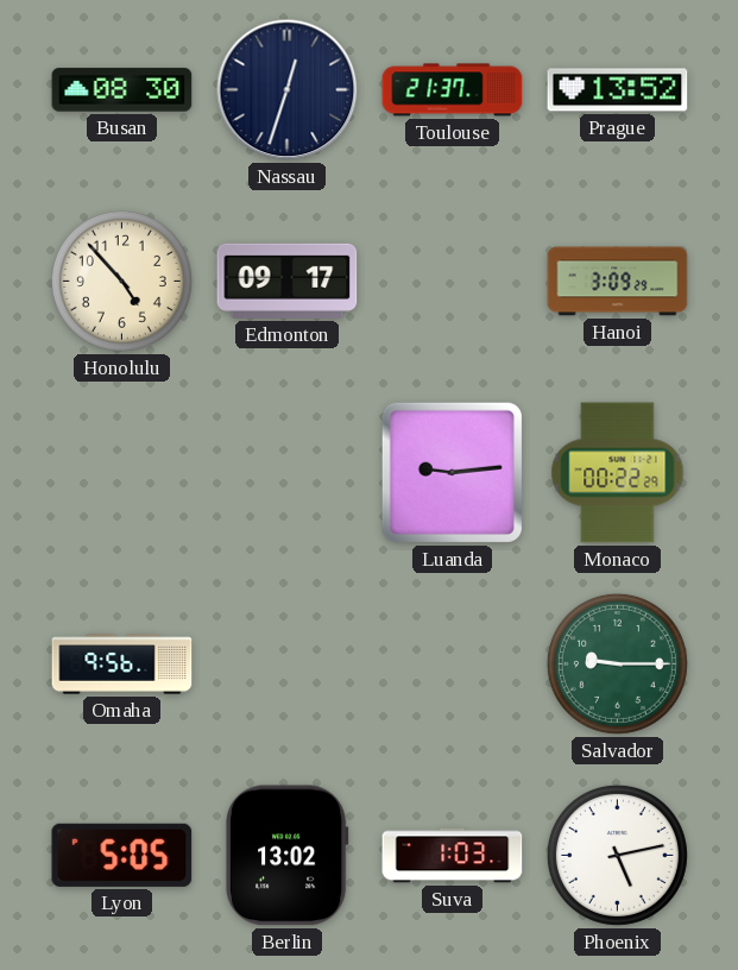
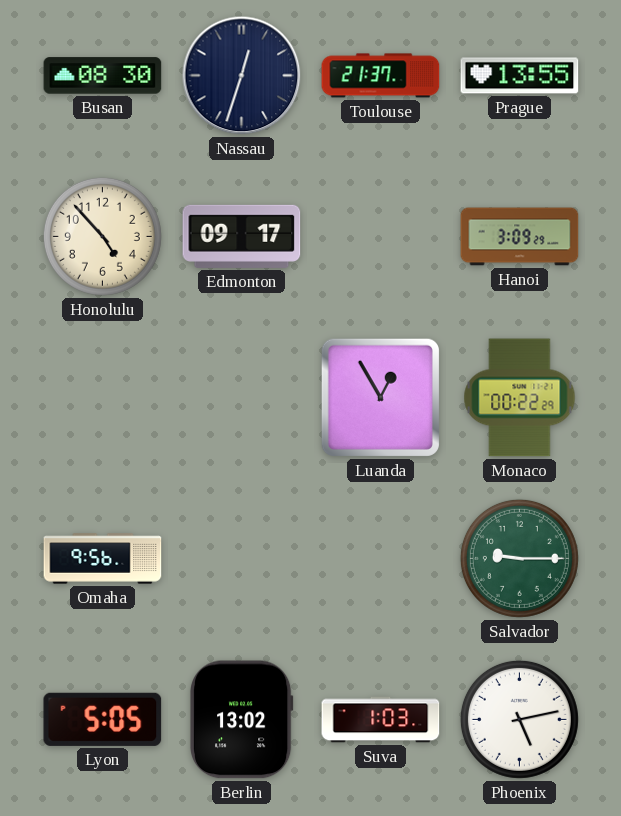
Prague: 13:52 -> 13:55
Luanda: 9:14 -> 12:55
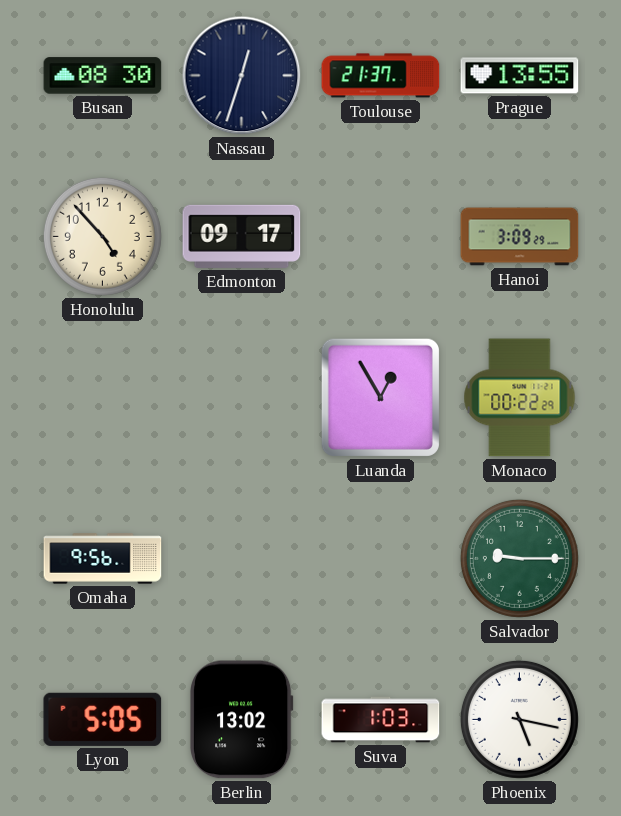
Phoenix: 5:13 -> 5:17
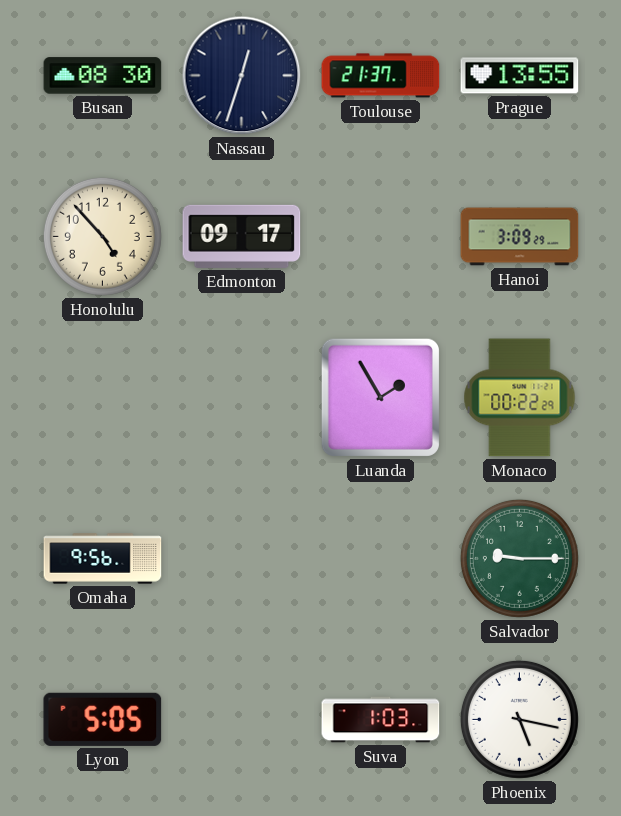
Luanda: 12:55 -> 1:55
Berlin: 13:02 -> none
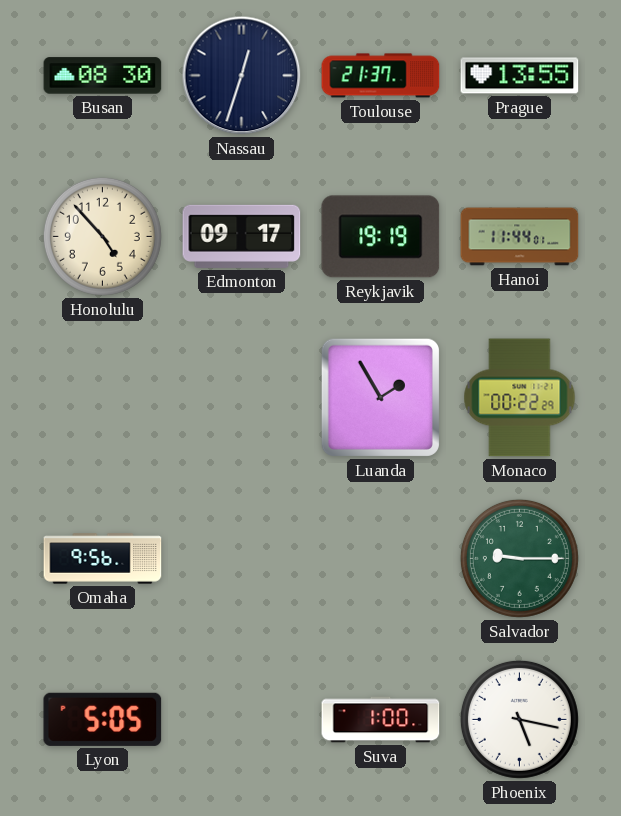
Reykjavik: none -> 19:19
Hanoi: 3:09 -> 11:44
Suva: 1:03 -> 1:00
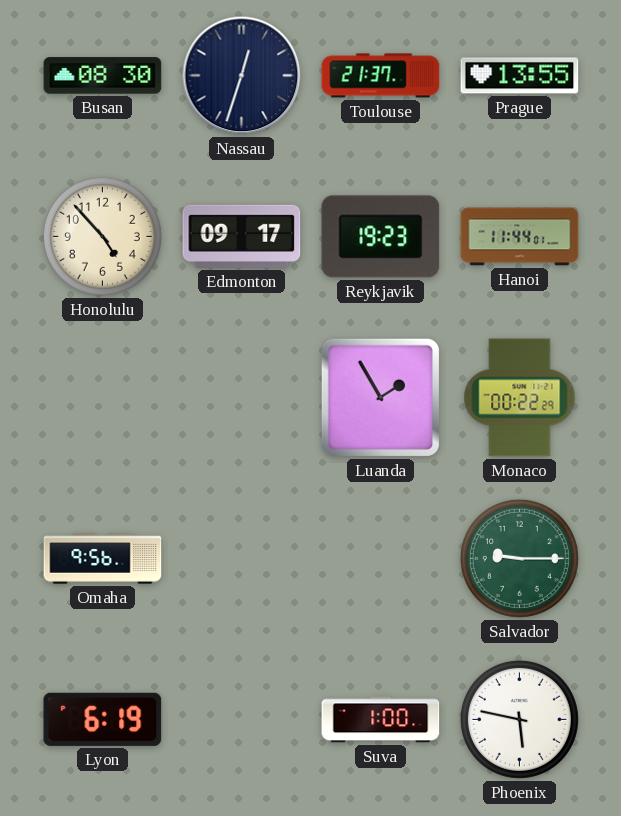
Reykjavik: 19:19 -> 19:23
Lyon: 5:05 -> 6:19
Phoenix: 5:17 -> 5:47
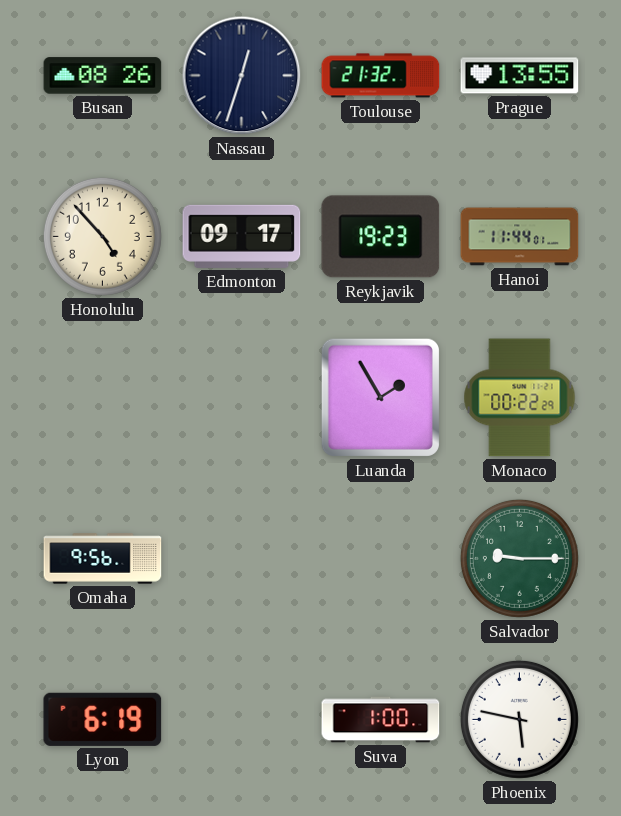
Busan: 08:30 -> 08:26
Toulouse: 21:37 -> 21:32
